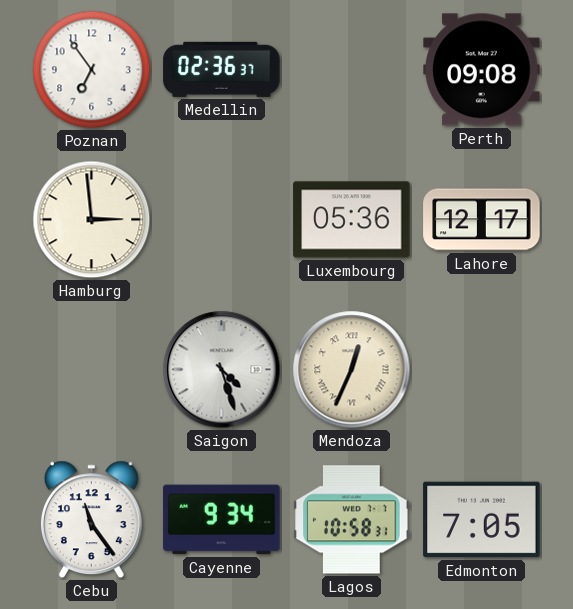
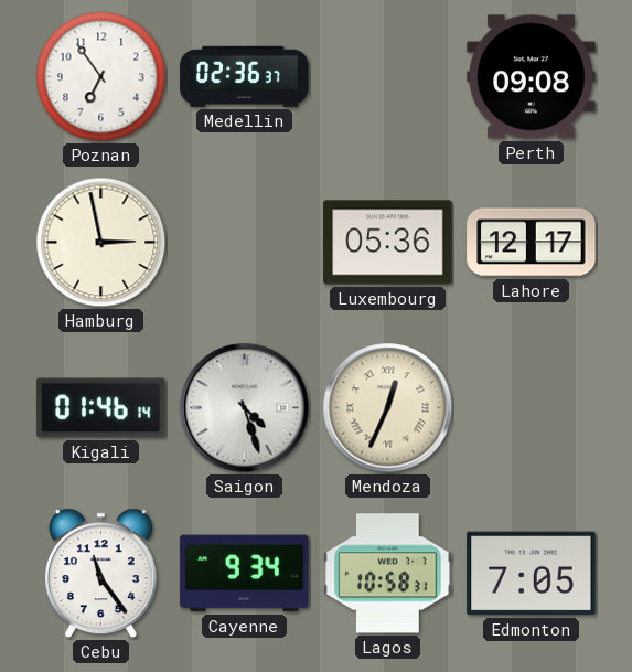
Hamburg: 2:59 -> 2:58
Kigali: none -> 01:46
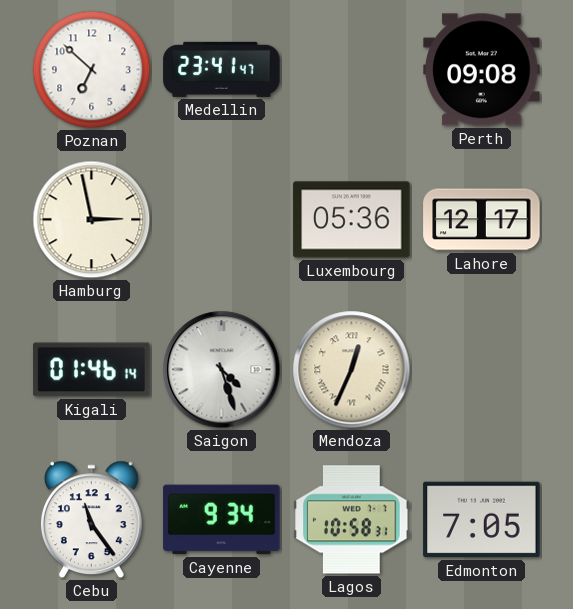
Poznan: 6:54 -> 6:52
Medellin: 02:36 -> 23:41
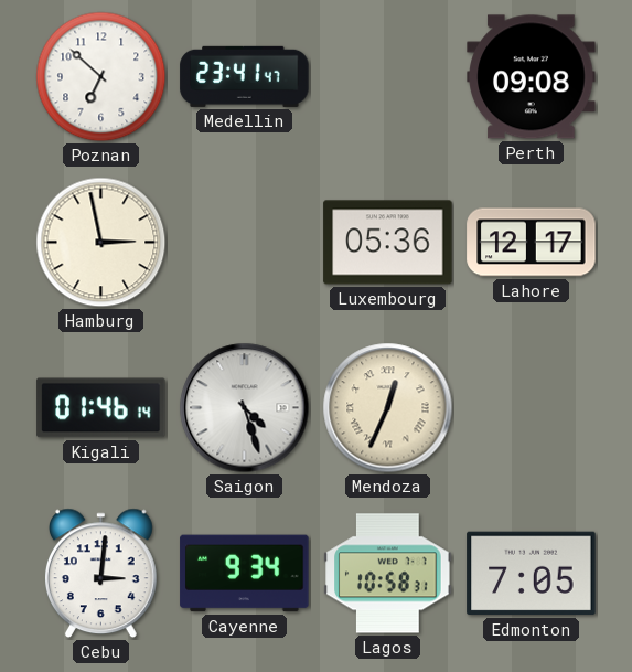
Cebu: 11:24 -> 3:01
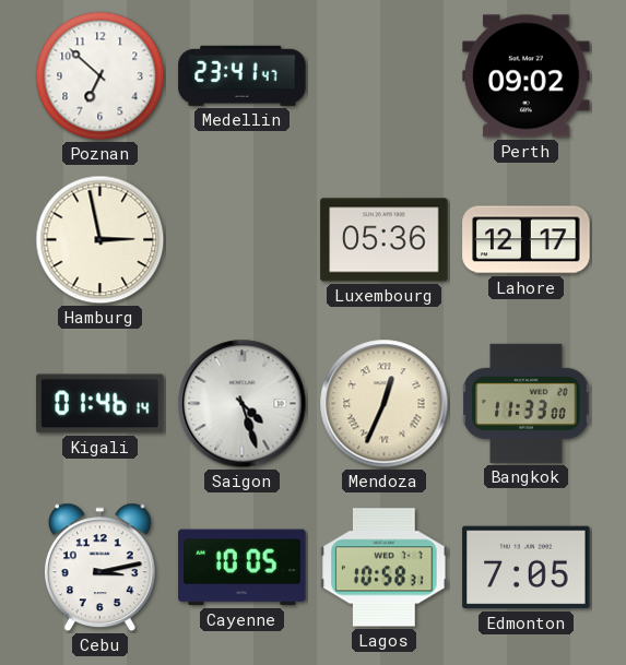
Perth: 09:08 -> 09:02
Bangkok: none -> 11:33
Cebu: 3:01 -> 3:13
Cayenne: 9:34 -> 10:05
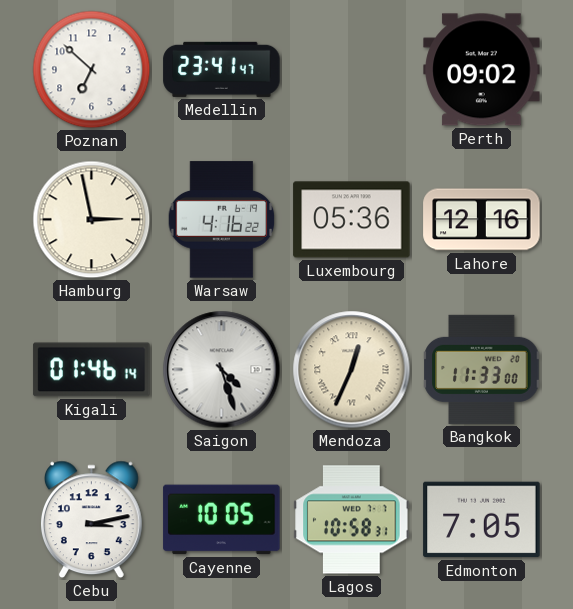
Warsaw: none -> 4:16
Lahore: 12:17 -> 12:16
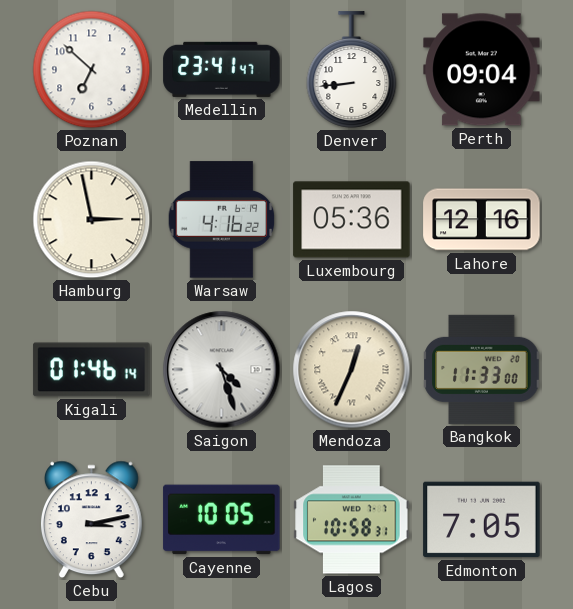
Denver: none -> 8:44
Perth: 09:02 -> 09:04
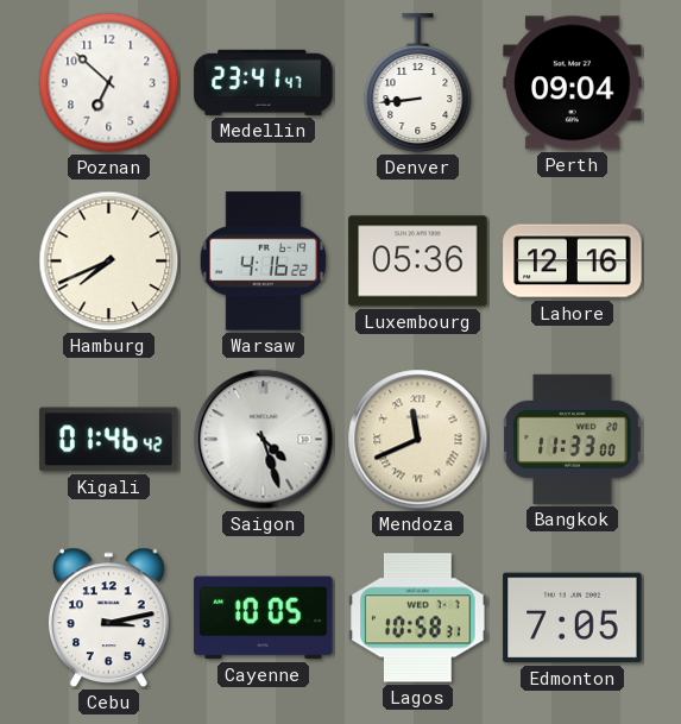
Hamburg: 2:58 -> 7:41
Kigali: 01:46:14 -> 01:46:42
Mendoza: 12:34 -> 11:41
